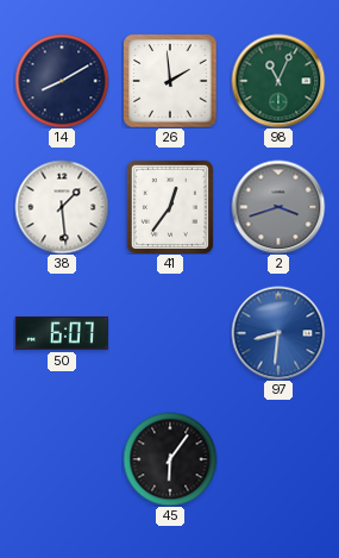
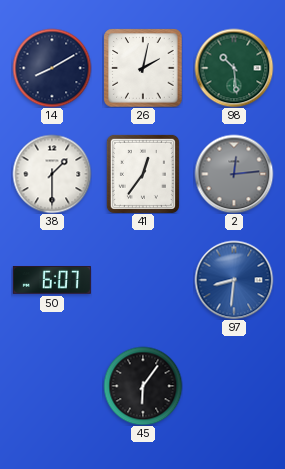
26: 1:59 -> 2:02
98: 11:04 -> 10:29
38: 1:29 -> 1:30
2: 3:42 -> 12:14
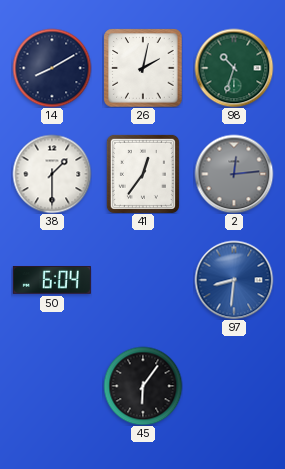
98: 10:29 -> 10:33
50: 6:07 -> 6:04
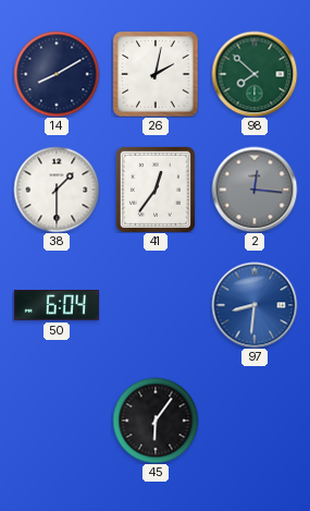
98: 10:33 -> 7:52
2: 12:14 -> 12:16
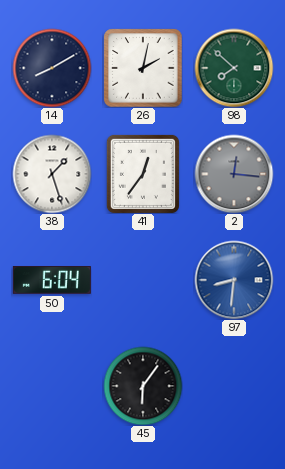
38: 1:30 -> 1:27
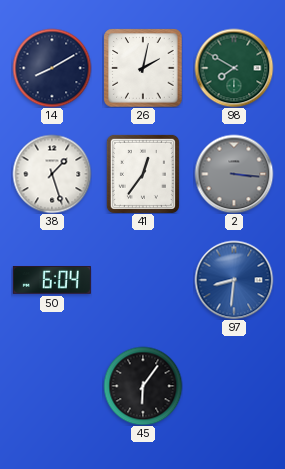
98: 7:52 -> 7:50
2: 12:16 -> 3:16
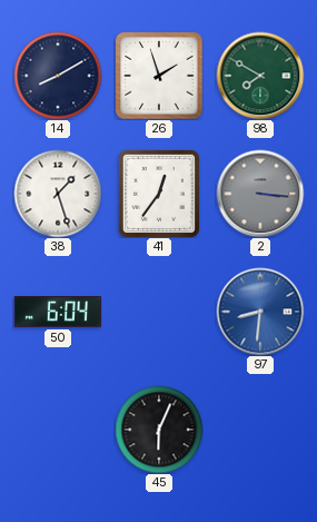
26: 2:02 -> 1:57
45: 6:06 -> 6:04
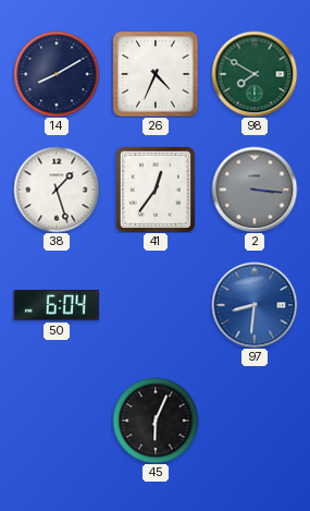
26: 1:57 -> 4:34
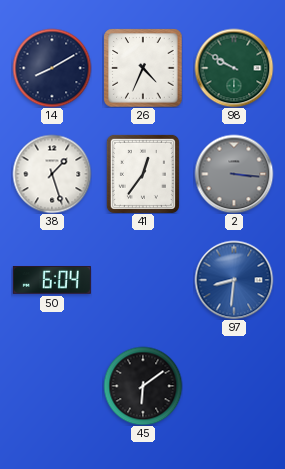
98: 7:50 -> 9:50
45: 6:04 -> 6:09
